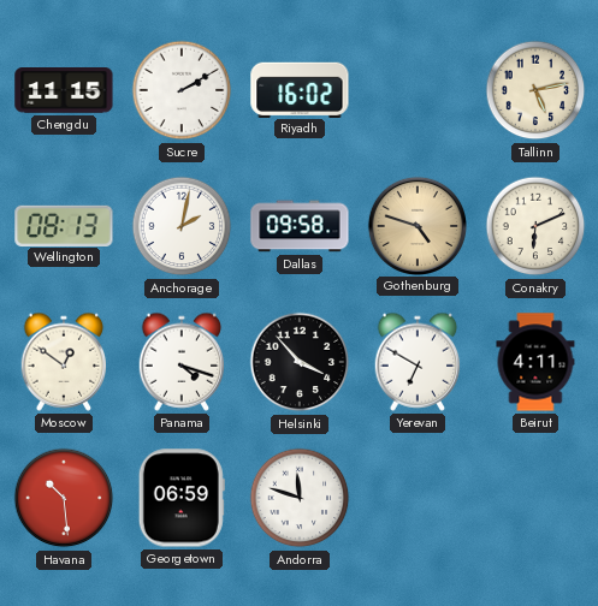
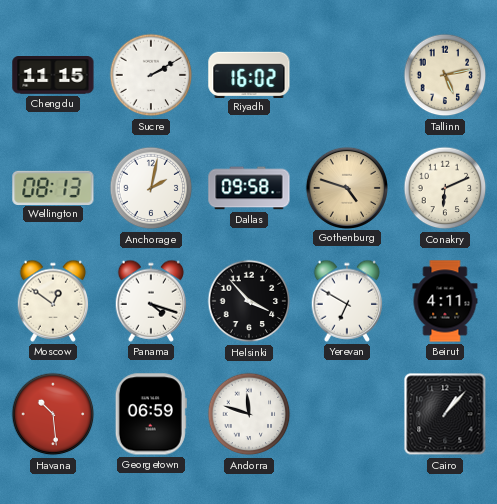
Cairo: none -> 1:07
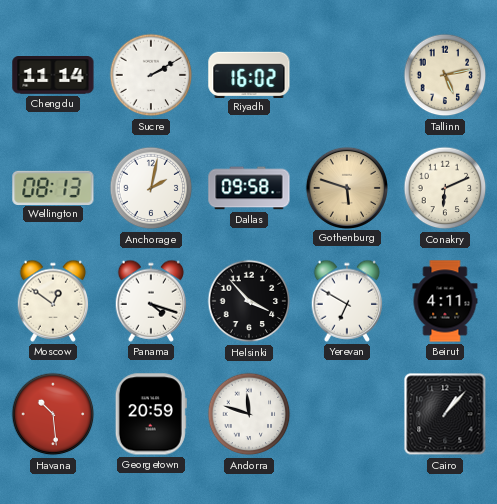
Chengdu: 11:15 -> 11:14
Gothenburg: 4:48 -> 5:48
Georgetown: 06:59 -> 20:59
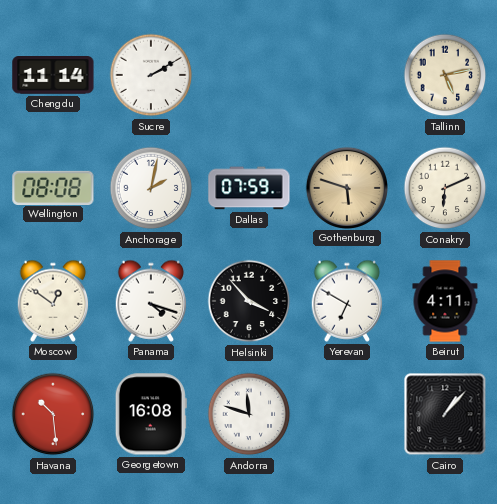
Riyadh: 16:02 -> none
Wellington: 08:13 -> 08:08
Dallas: 09:58 -> 07:59
Georgetown: 20:59 -> 16:08
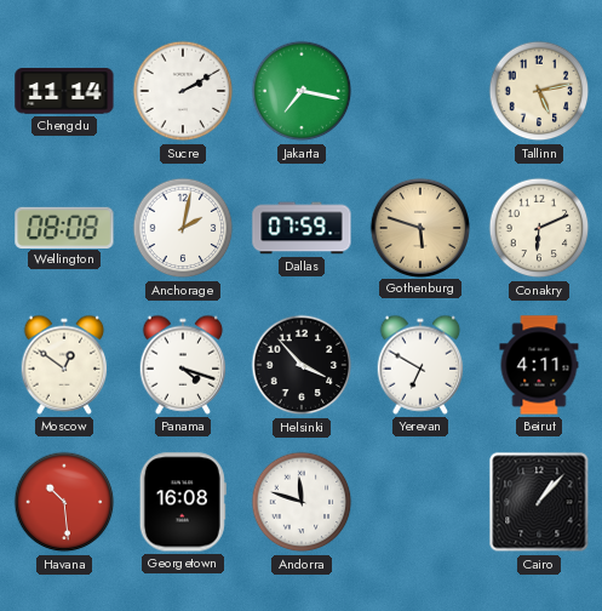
Jakarta: none -> 7:17
